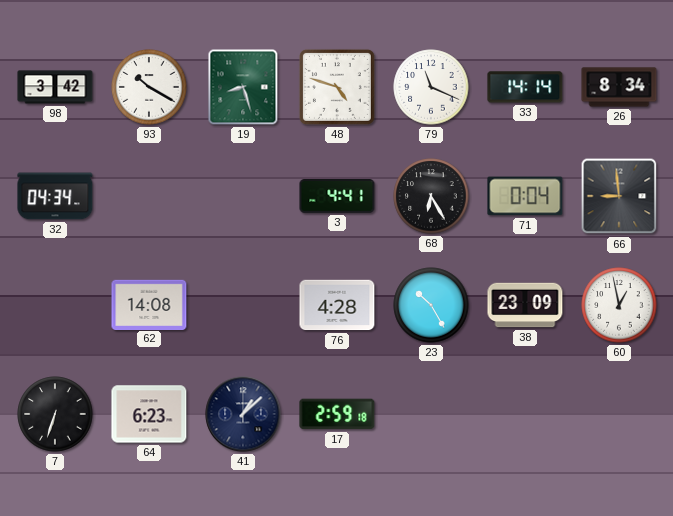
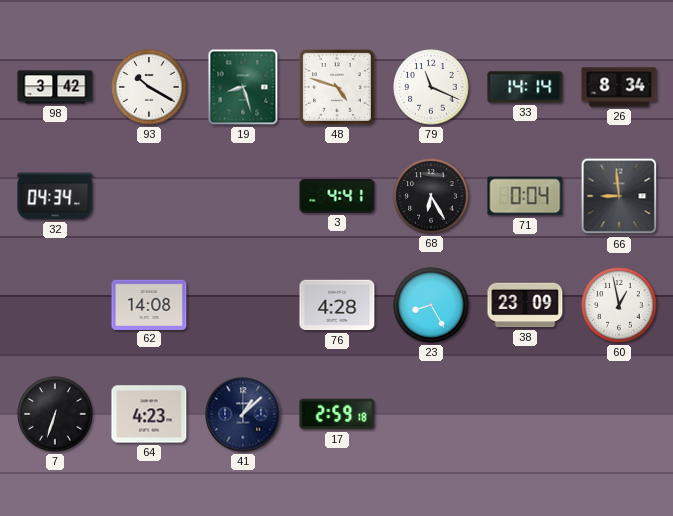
23: 10:25 -> 8:25
64: 6:23 -> 4:23
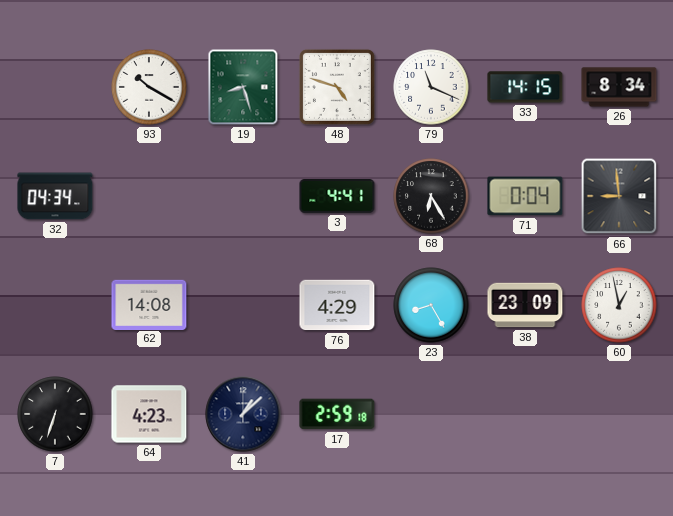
98: 3:42 -> none
33: 14:14 -> 14:15
76: 4:28 -> 4:29
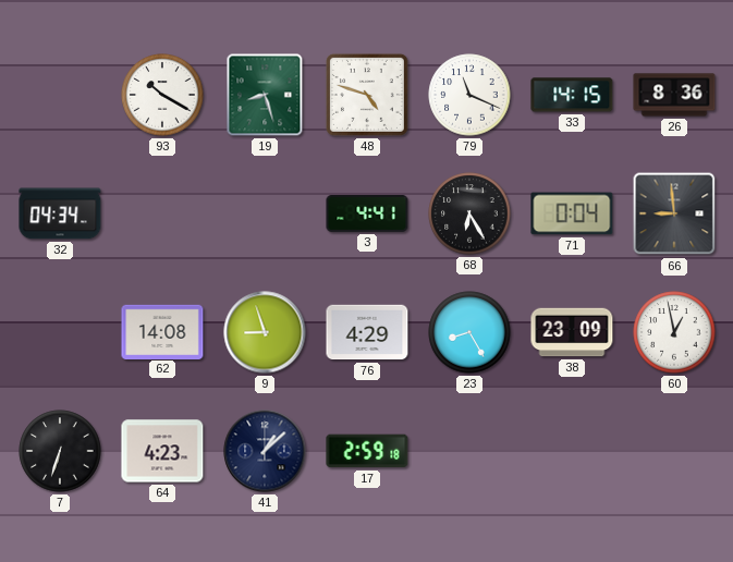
26: 8:34 -> 8:36
9: none -> 8:57
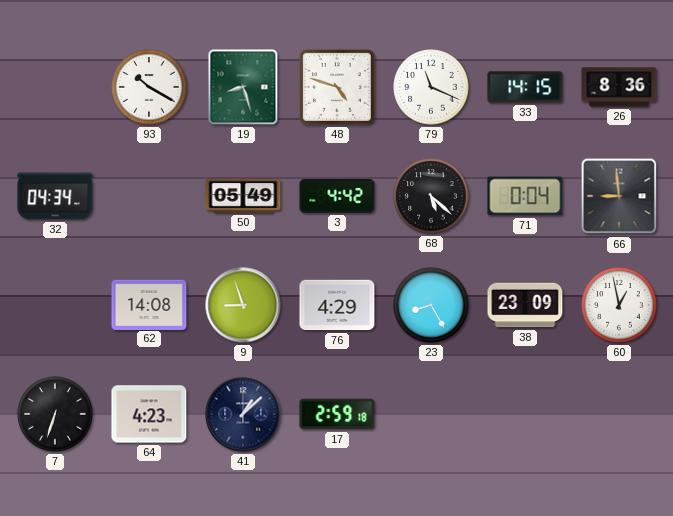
50: none -> 05:49
3: 4:41 -> 4:42
68: 6:25 -> 5:22
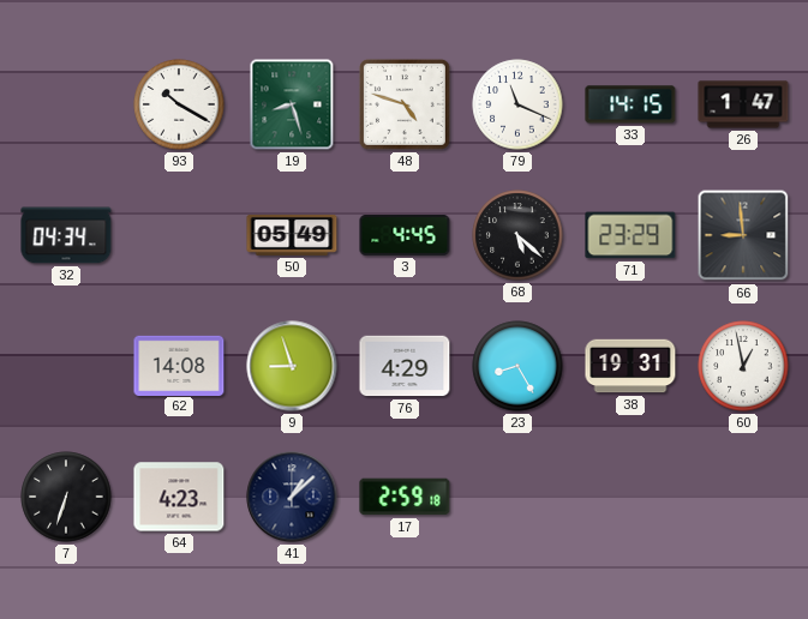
26: 8:36 -> 1:47
3: 4:42 -> 4:45
71: 0:04 -> 23:29
38: 23:09 -> 19:31
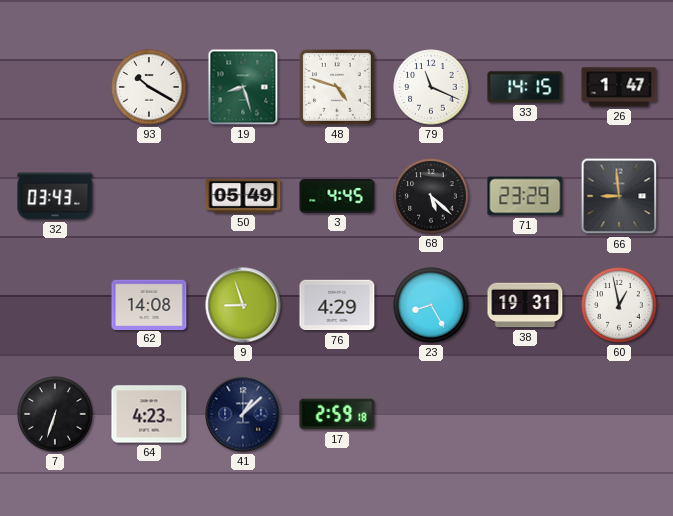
32: 04:34 -> 03:43
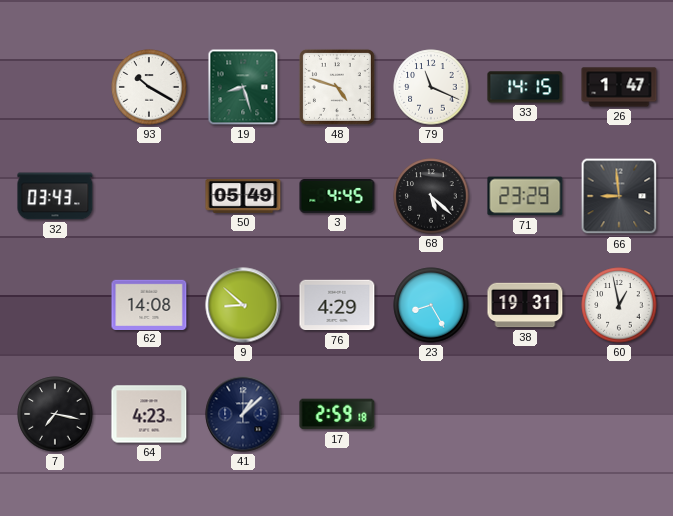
9: 8:57 -> 8:52
7: 6:33 -> 7:17
